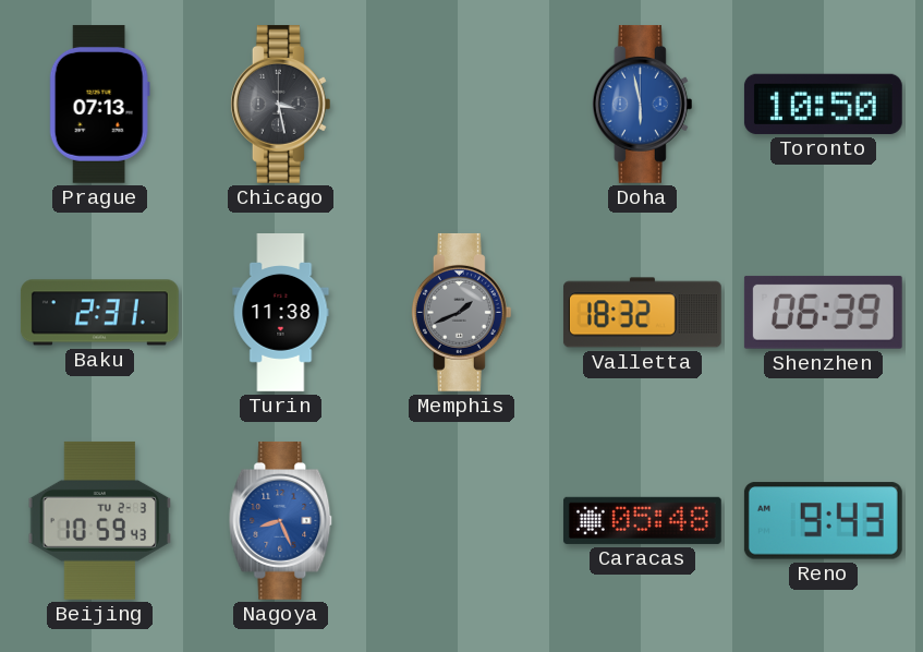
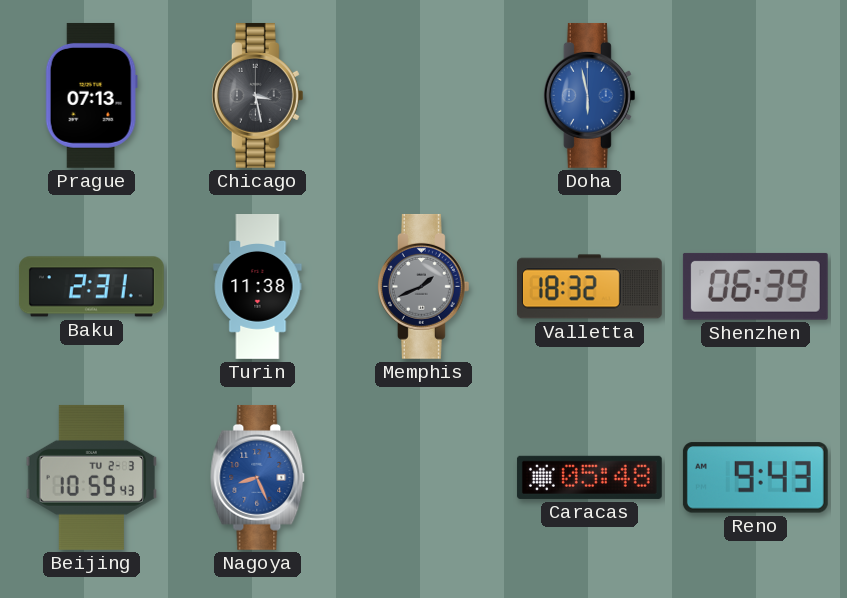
Toronto: 10:50 -> none
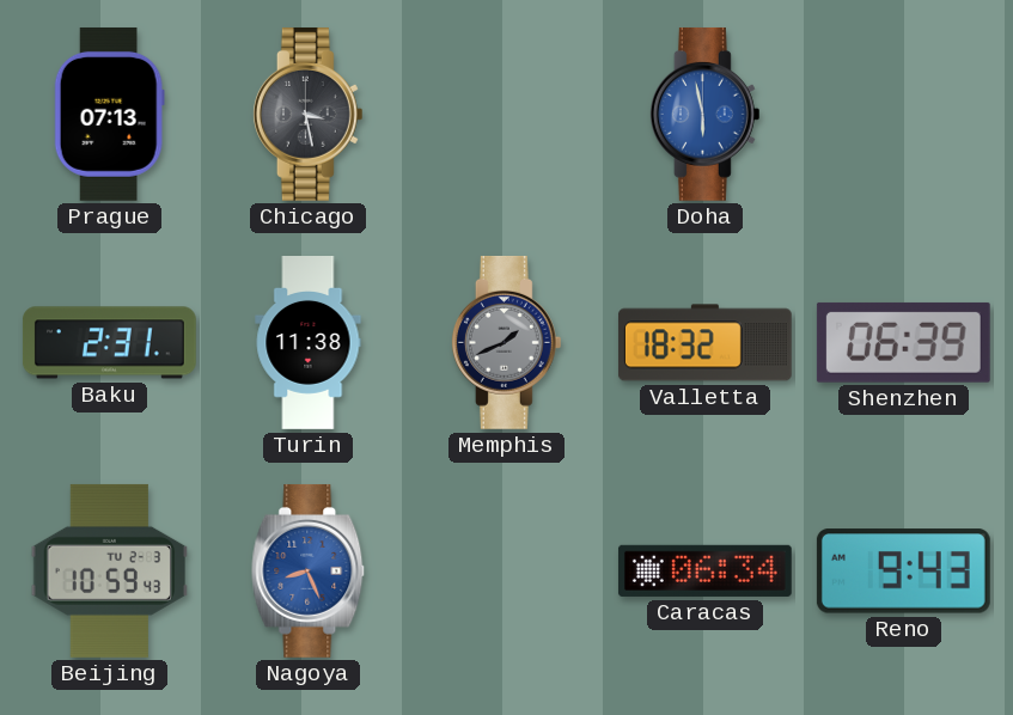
Caracas: 05:48 -> 06:34
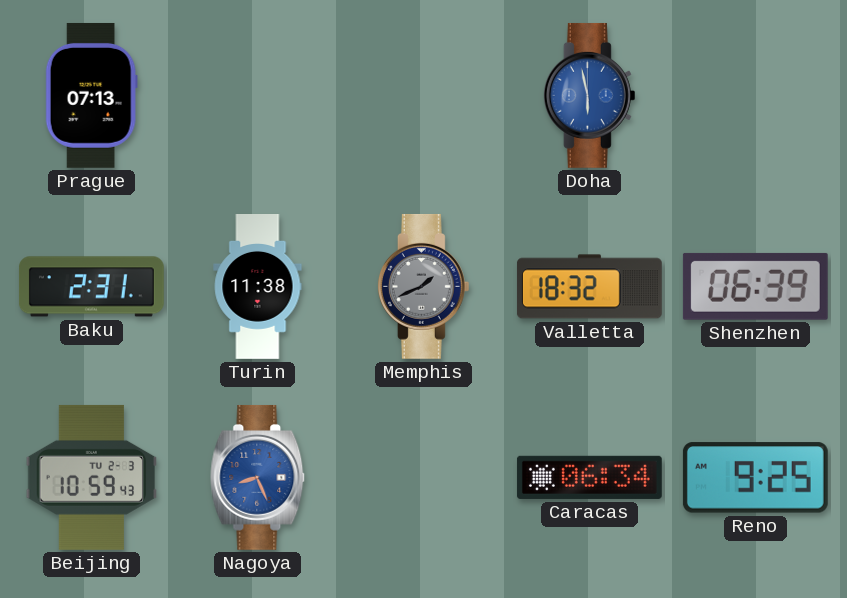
Chicago: 3:28 -> none
Reno: 9:43 -> 9:25
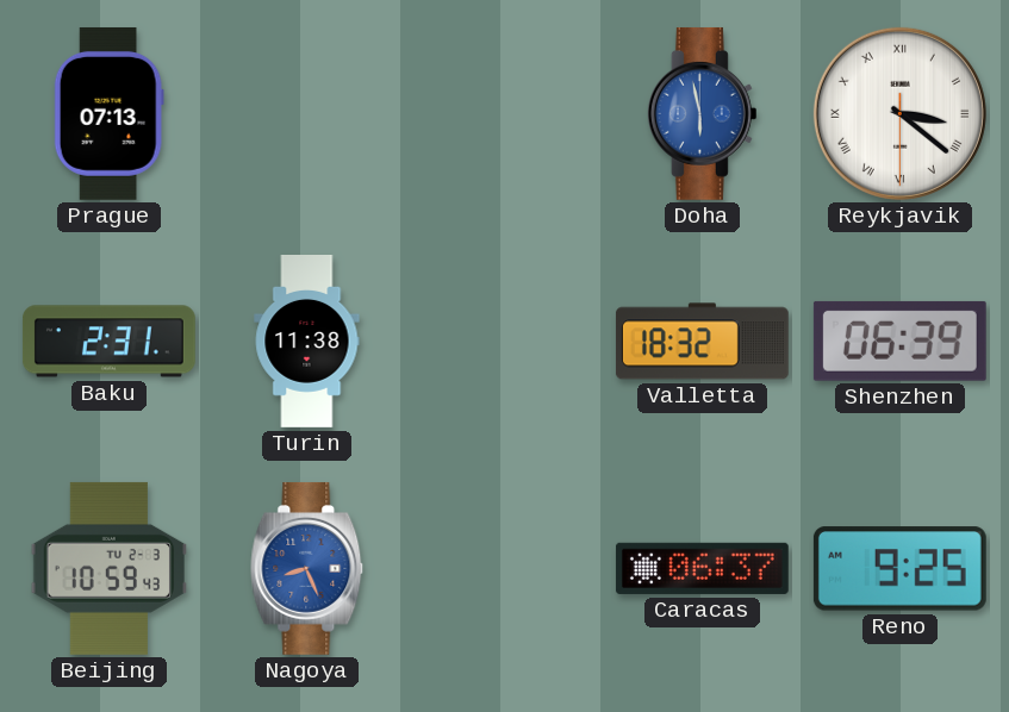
Reykjavik: none -> 3:21
Memphis: 1:41 -> none
Caracas: 06:34 -> 06:37
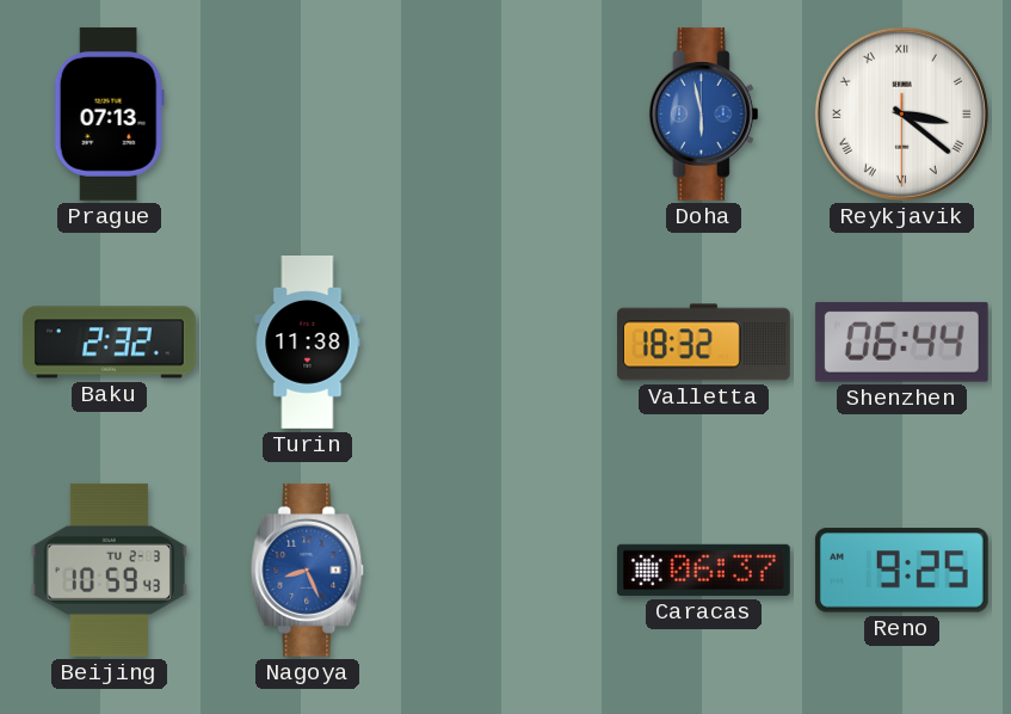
Baku: 2:31 -> 2:32
Shenzhen: 06:39 -> 06:44
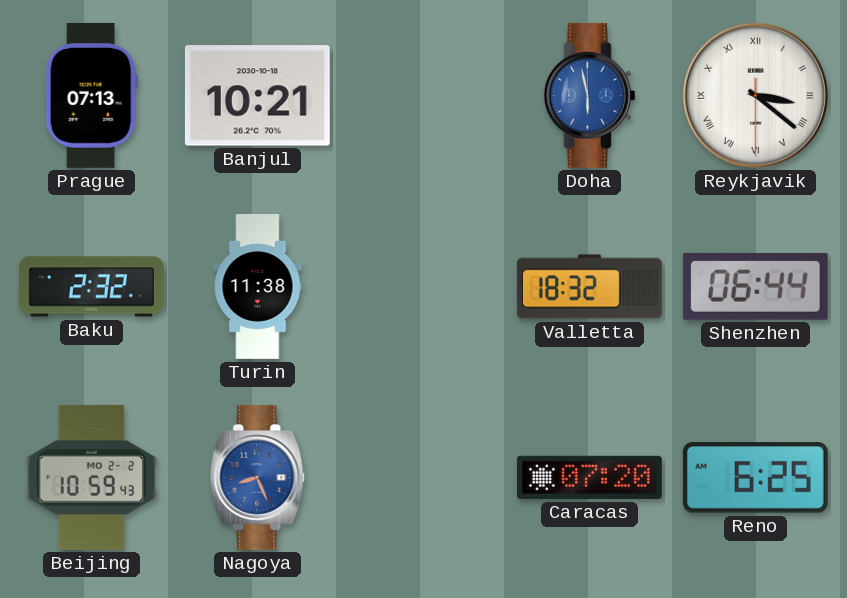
Banjul: none -> 10:21
Beijing date: TU 2-3 -> MO 2-2
Caracas: 06:37 -> 07:20
Reno: 9:25 -> 6:25
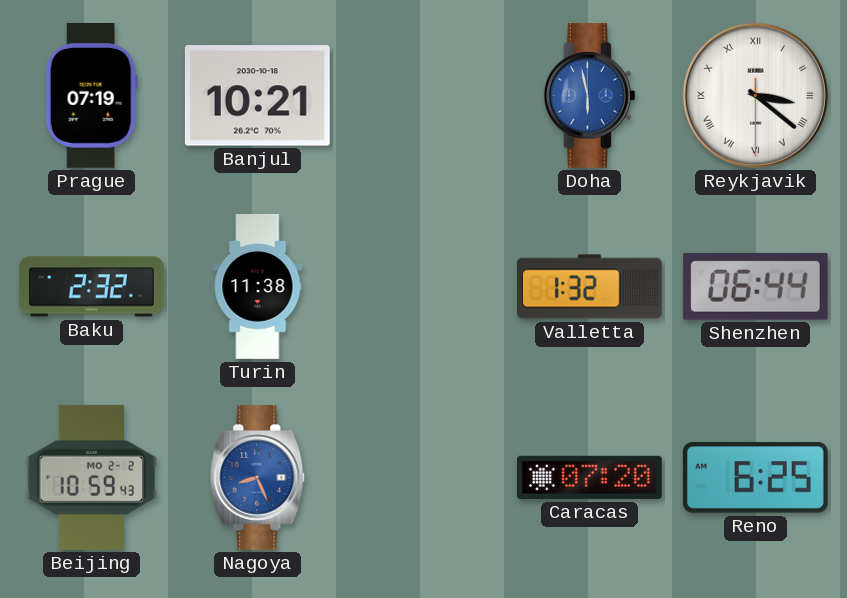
Prague: 07:13 -> 07:19
Valletta: 18:32 -> 1:32
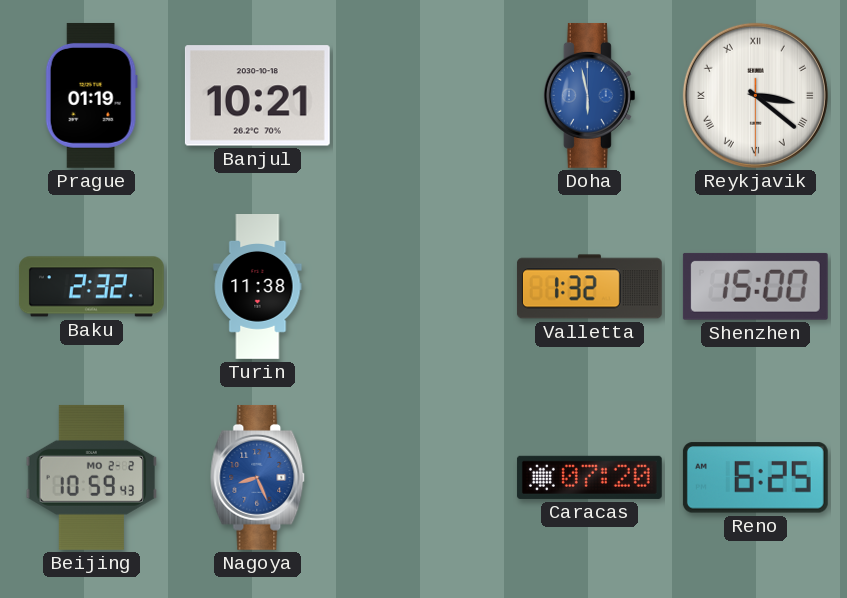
Prague: 07:19 -> 01:19
Shenzhen: 06:44 -> 15:00
